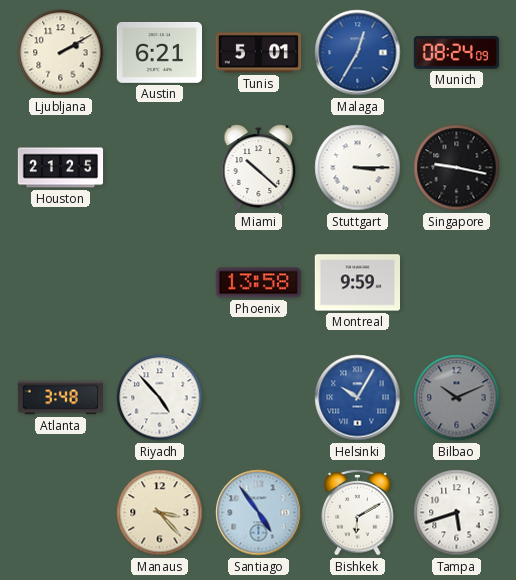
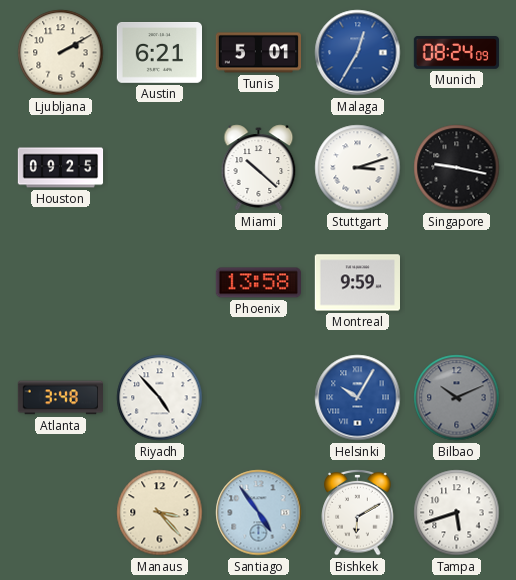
Houston: 21:25 -> 09:25
Stuttgart: 3:15 -> 3:12
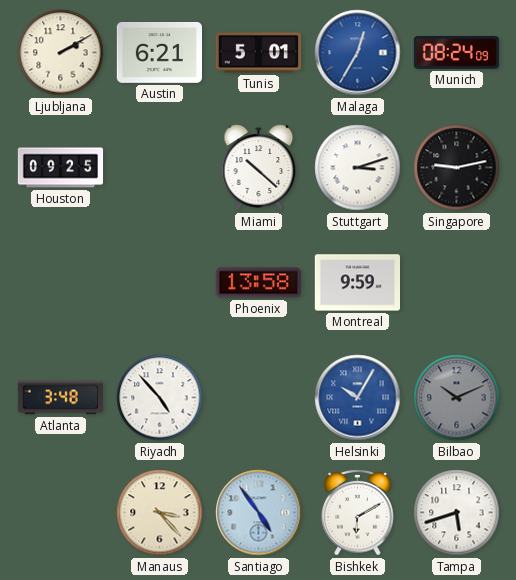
Singapore: 9:17 -> 9:13
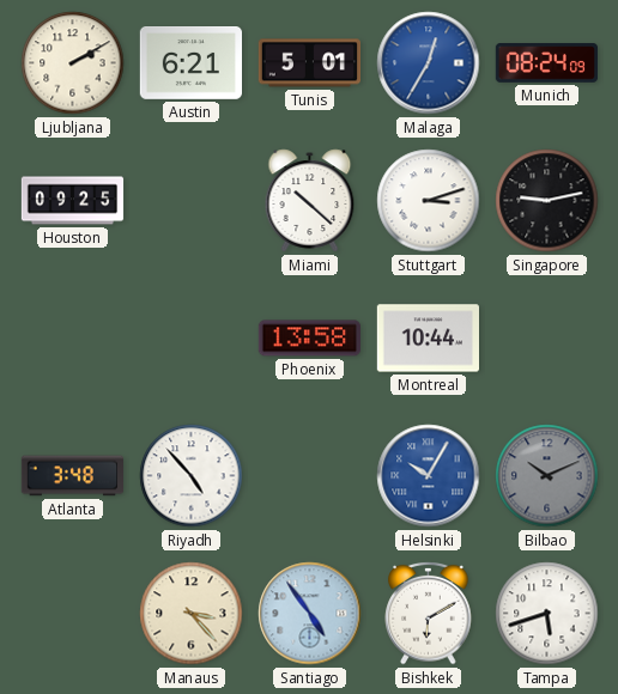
Montreal: 9:59 -> 10:44
